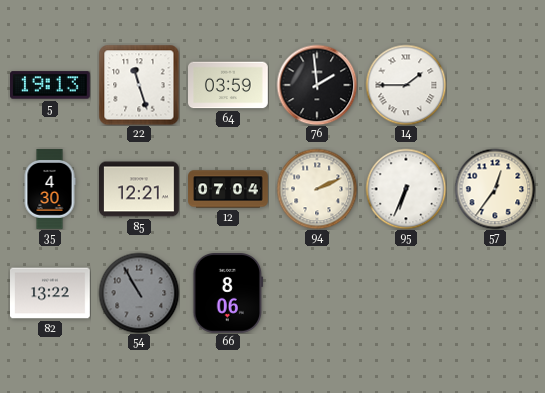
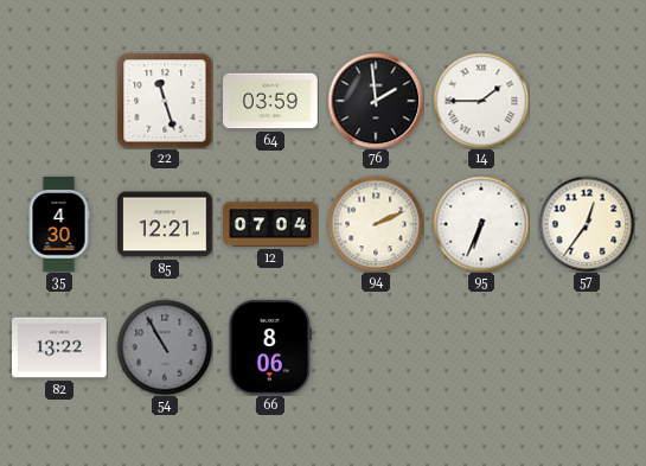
5: 19:13 -> none
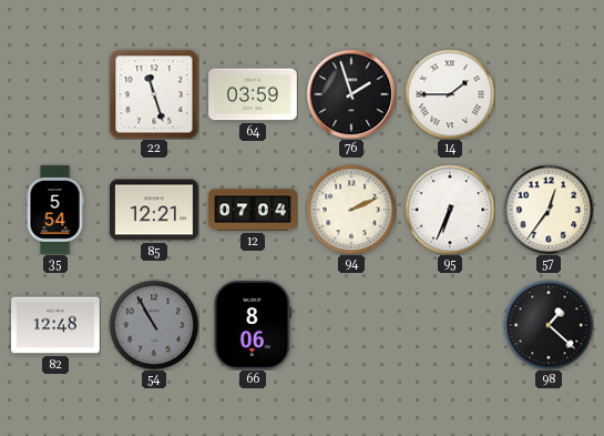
76: 1:59 -> 1:57
35: 4:30 -> 5:54
82: 13:22 -> 12:48
98: none -> 1:22
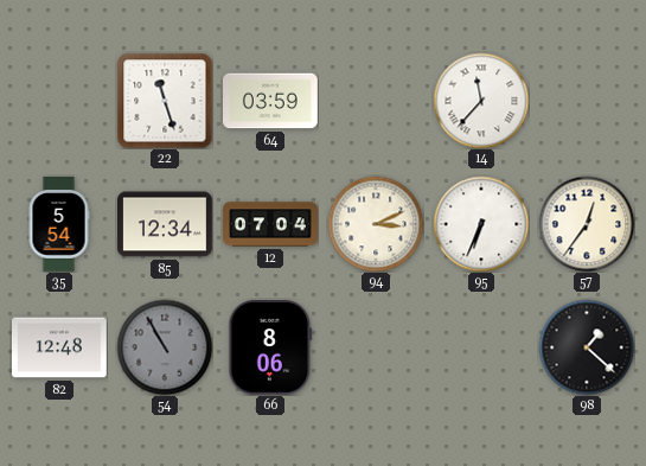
76: 1:57 -> none
14: 1:45 -> 11:37
85: 12:21 -> 12:34
94: 2:11 -> 3:11
